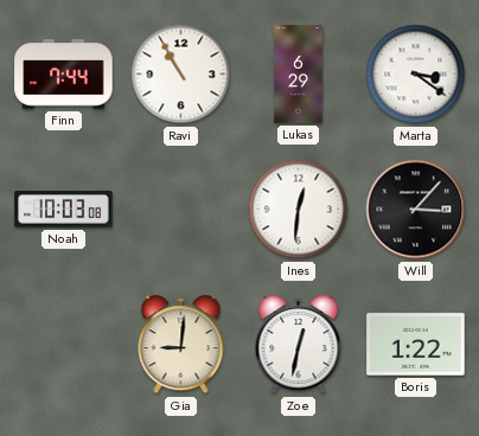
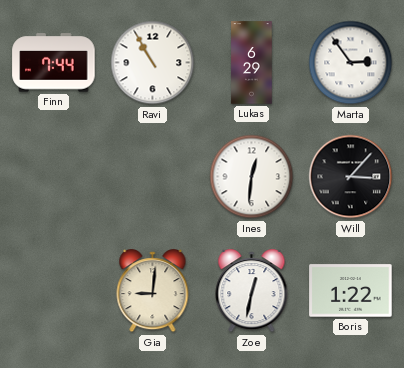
Marta: 3:21 -> 2:54
Noah: 10:03 -> none
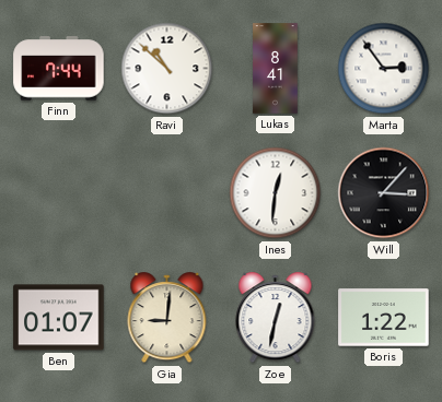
Ravi: 10:55 -> 10:52
Lukas: 6:29 -> 8:41
Ben: none -> 01:07
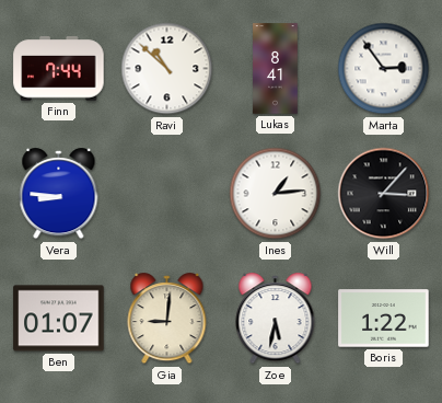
Vera: none -> 8:46
Ines: 12:31 -> 1:14
Zoe: 12:32 -> 5:32
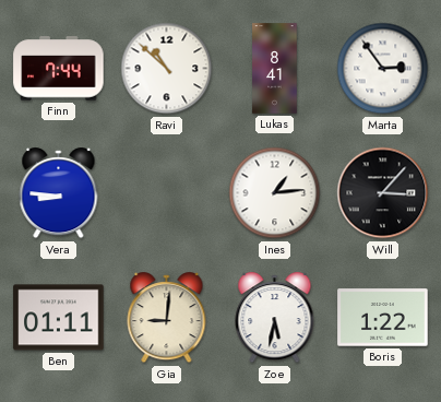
Ben: 01:07 -> 01:11
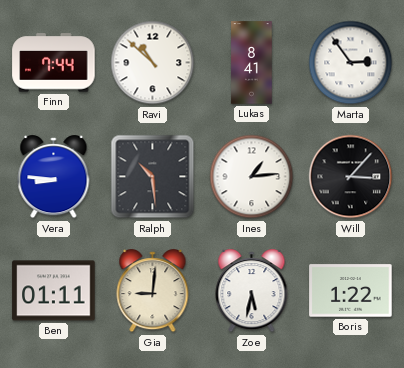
Ralph: none -> 10:29
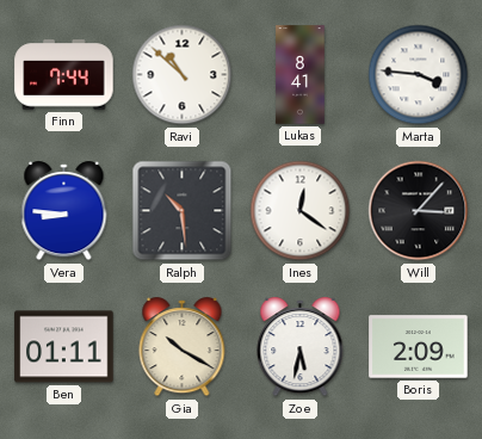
Marta: 2:54 -> 3:46
Ines: 1:14 -> 12:21
Gia: 9:01 -> 10:20
Boris: 1:22 -> 2:09
